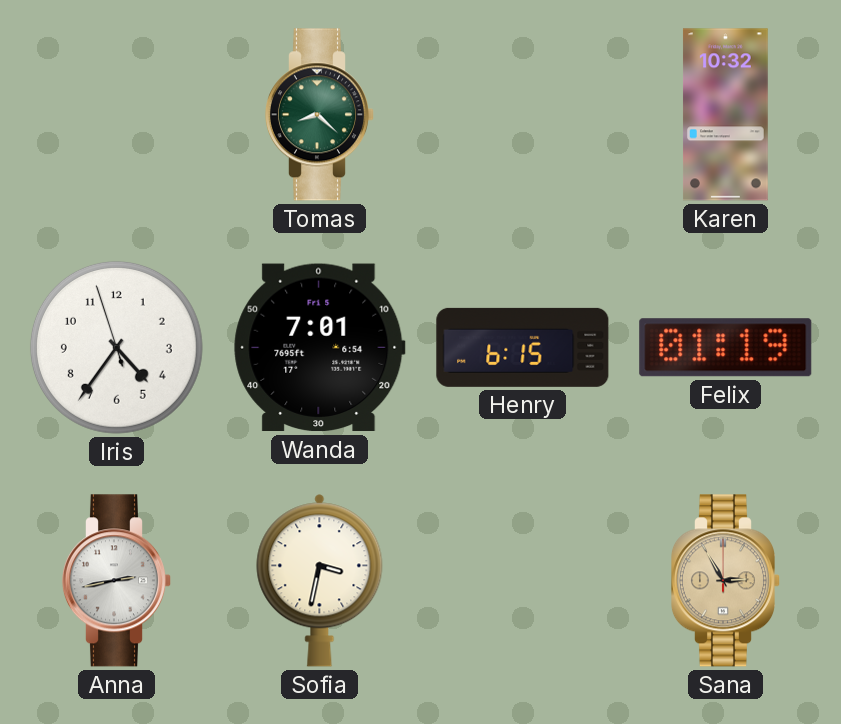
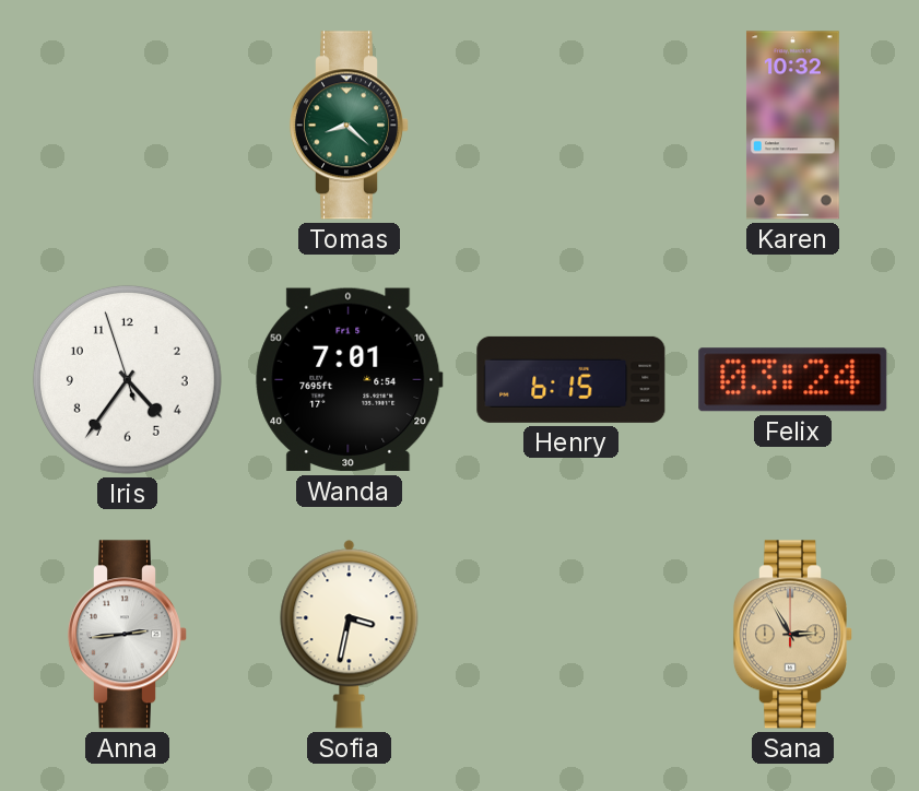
Felix: 01:19 -> 03:24
Anna: 2:43 -> 2:44
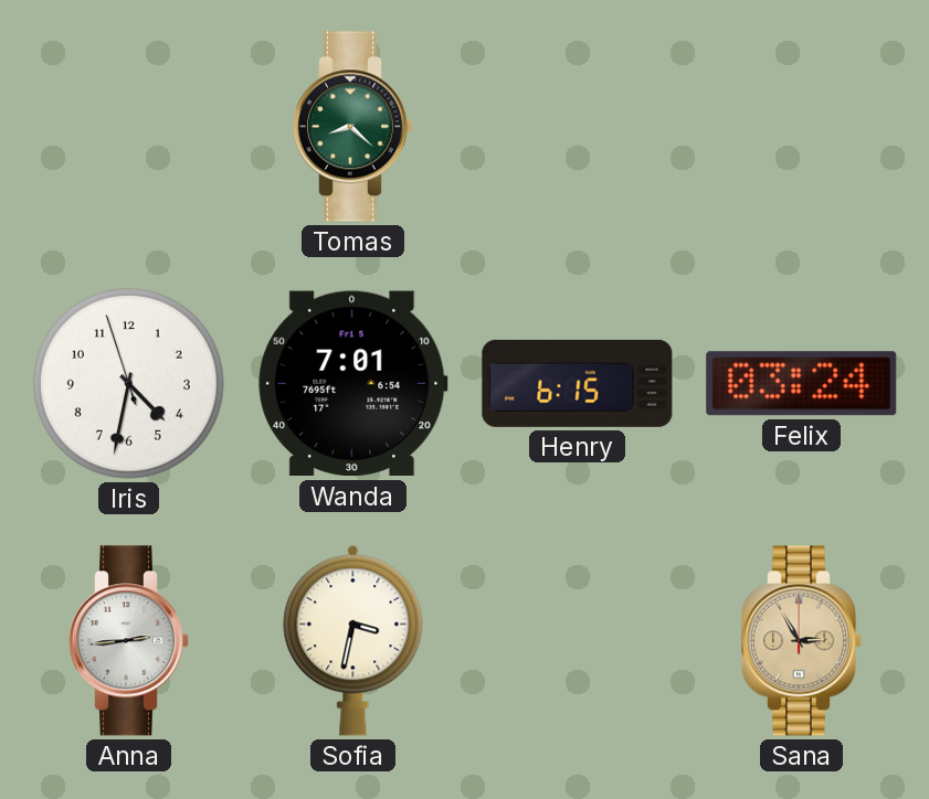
Karen: 10:32 -> none
Iris: 4:35 -> 4:31
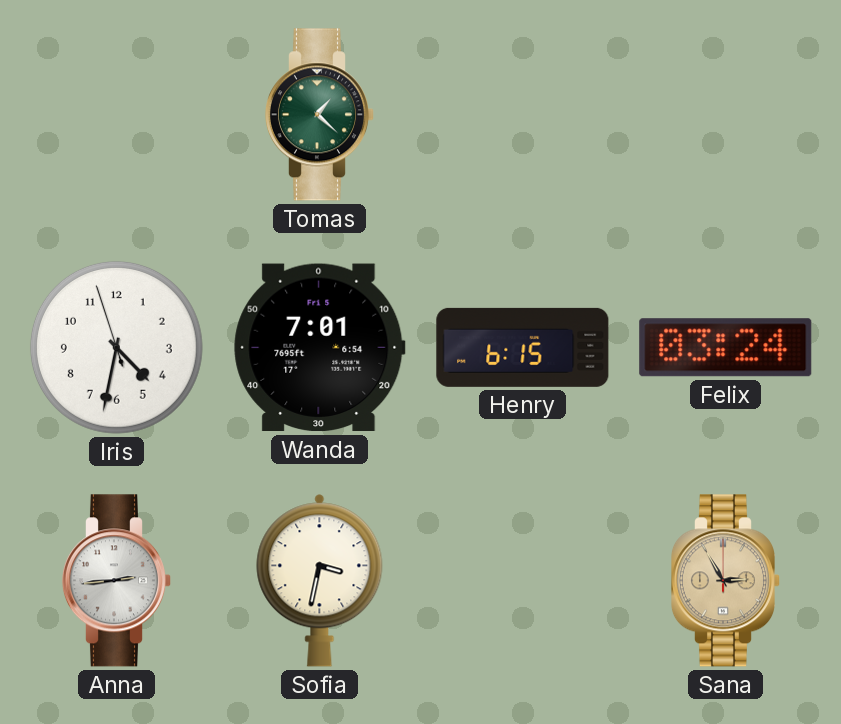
Tomas: 8:22 -> 1:22
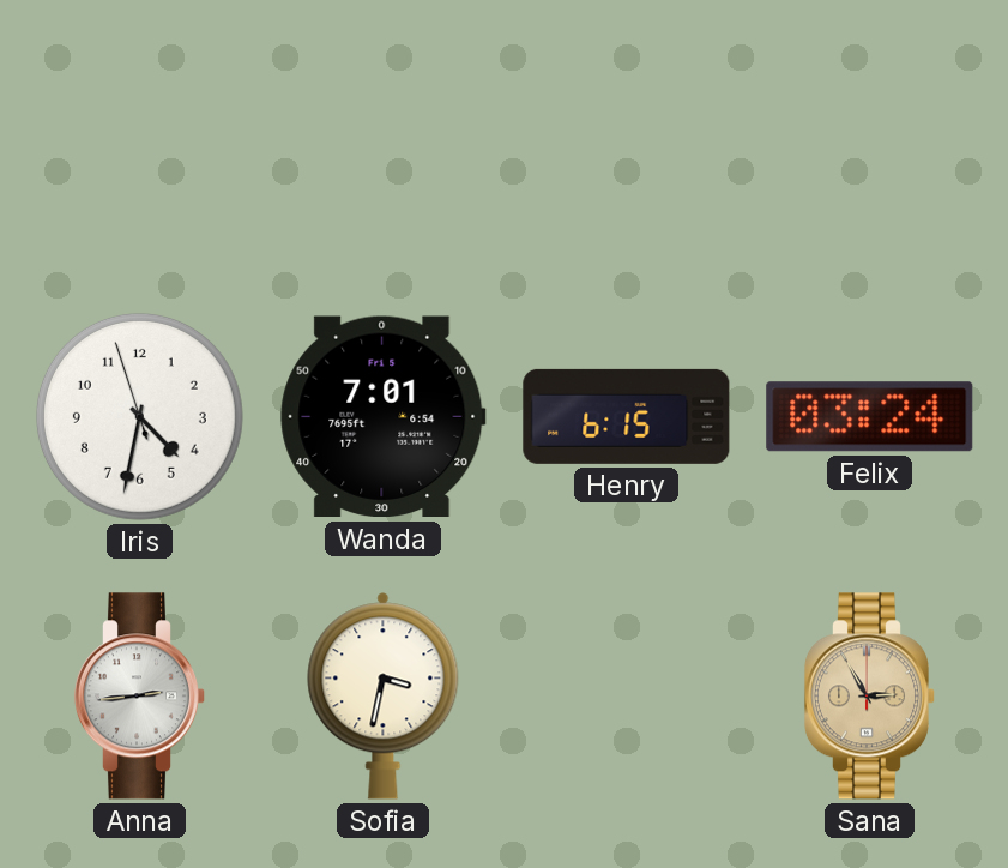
Tomas: 1:22 -> none
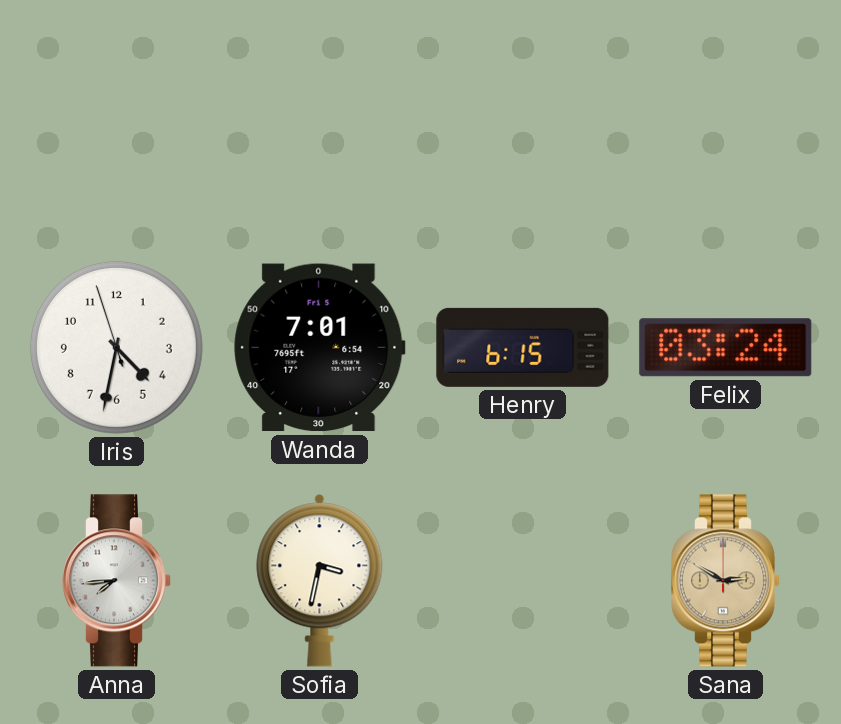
Anna: 2:44 -> 7:44
Sana: 2:55 -> 2:50
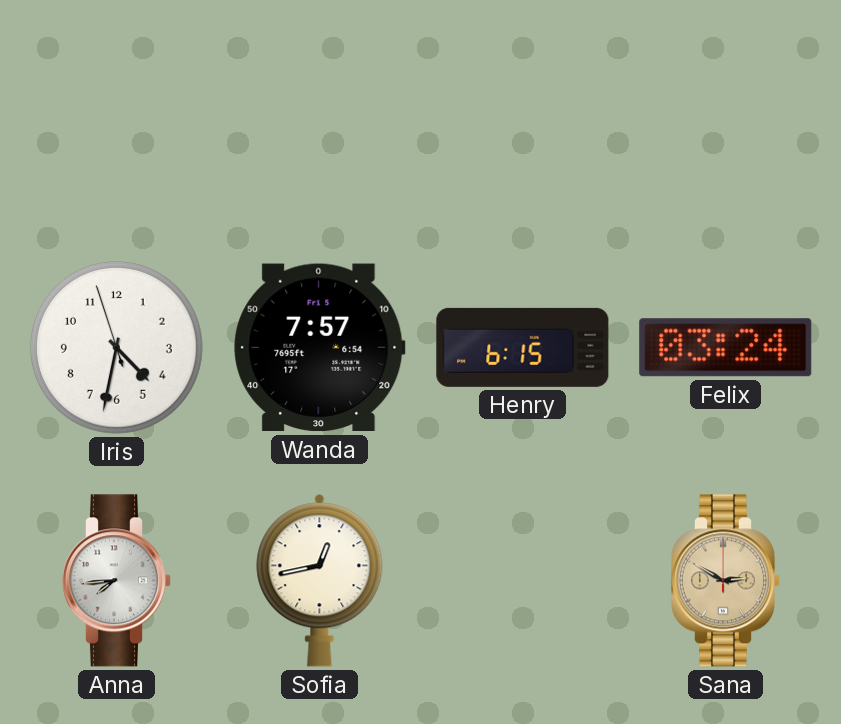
Wanda: 7:01 -> 7:57
Sofia: 3:32 -> 12:43
